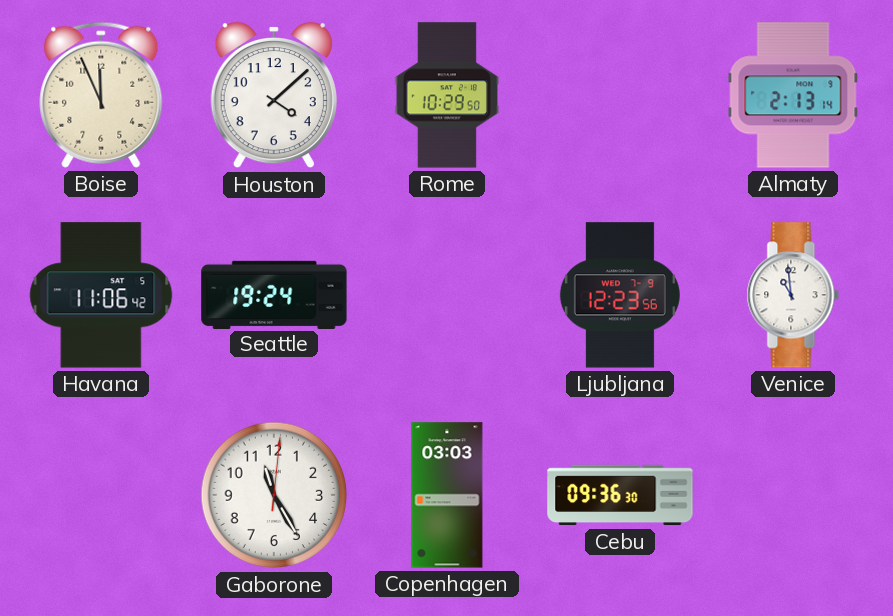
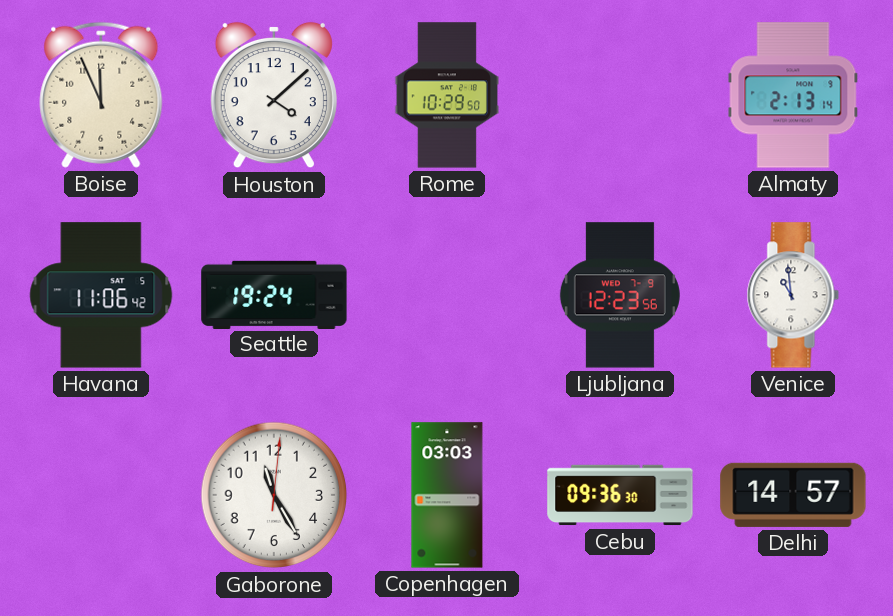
Delhi: none -> 14:57
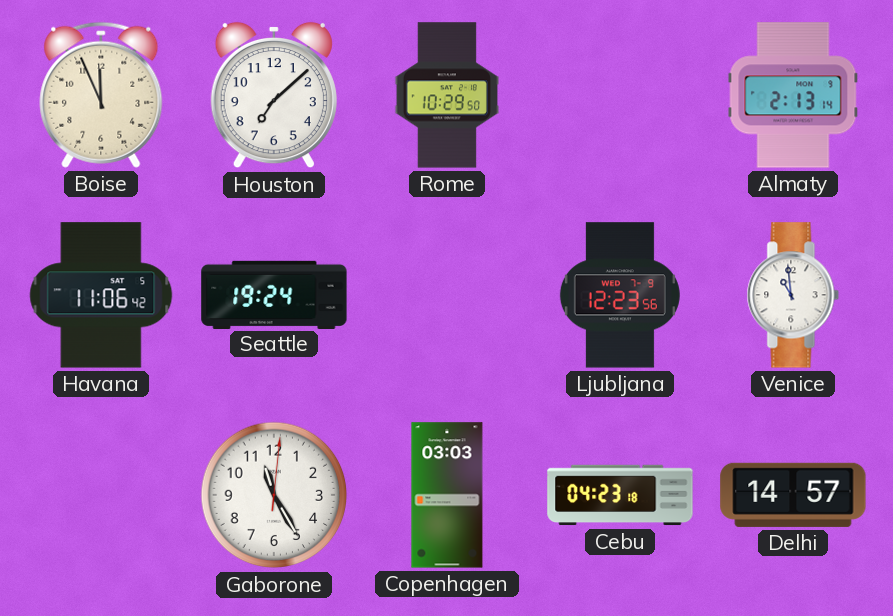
Houston: 4:08 -> 7:08
Cebu: 09:36 -> 04:23
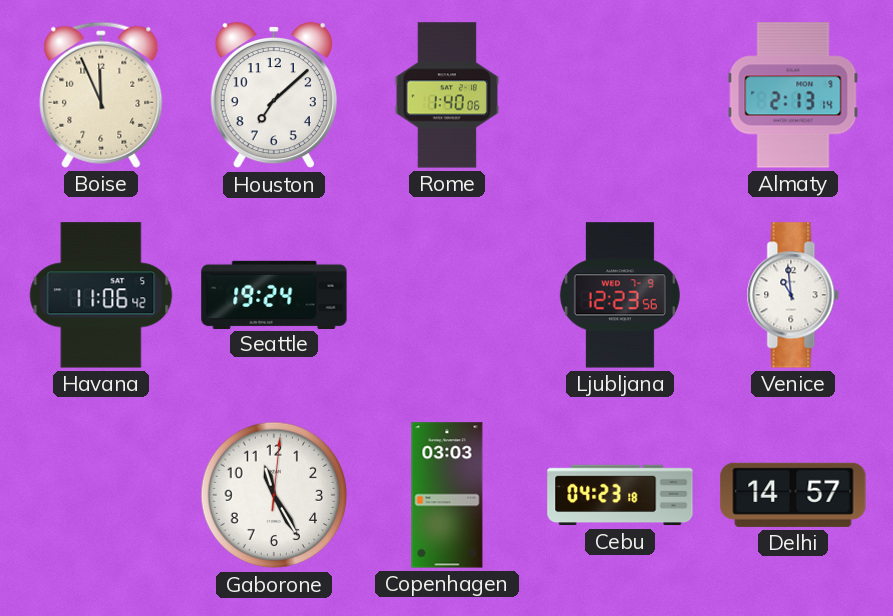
Rome: 10:29 -> 1:40
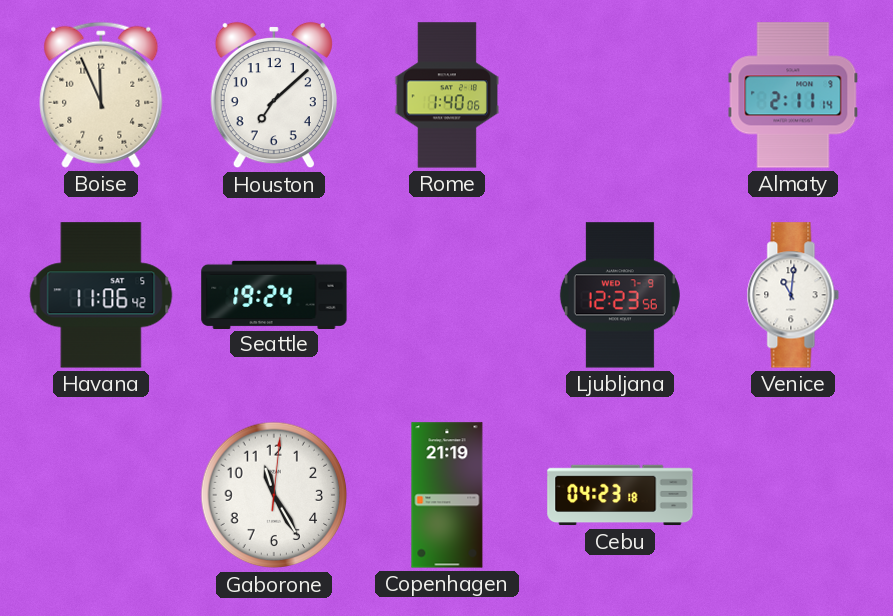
Almaty: 2:13 -> 2:11
Venice: 10:59 -> 11:01
Copenhagen: 03:03 -> 21:19
Delhi: 14:57 -> none
